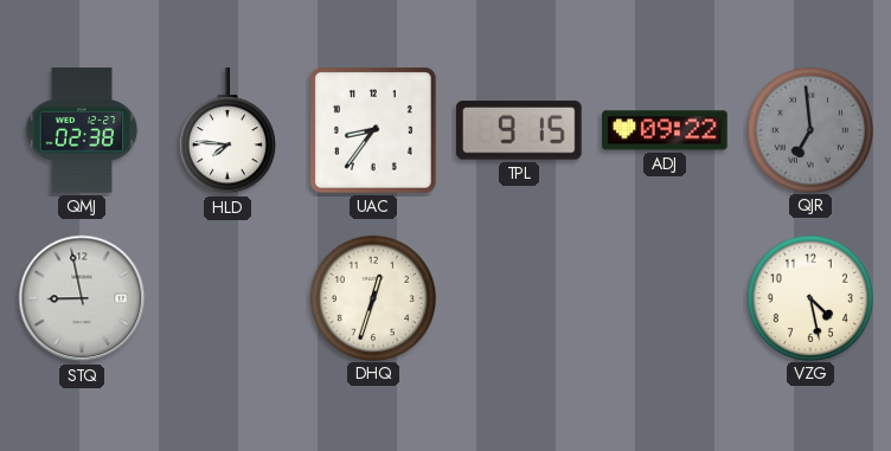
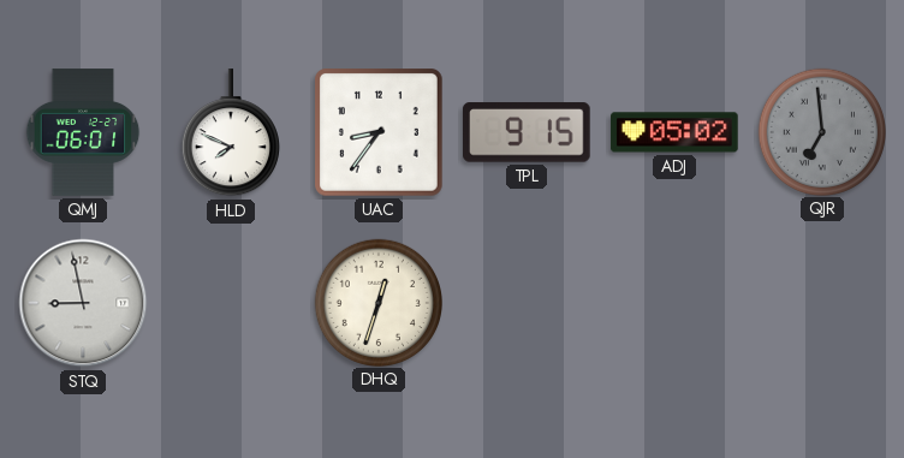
QMJ: 02:38 -> 06:01
HLD: 7:46 -> 7:49
ADJ: 09:22 -> 05:02
VZG: 4:28 -> none
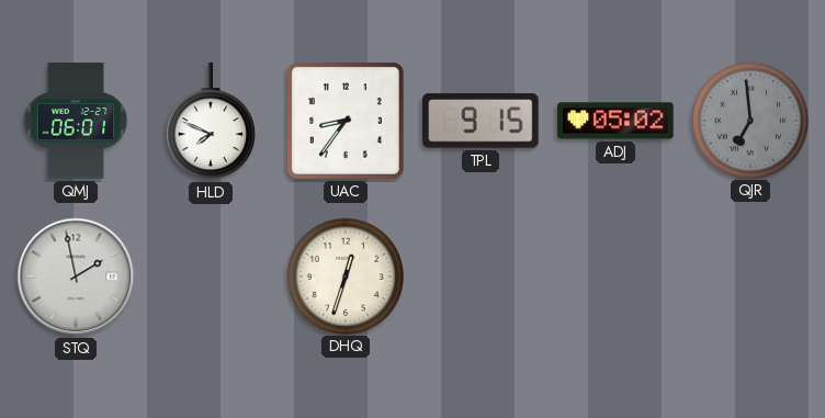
STQ: 8:58 -> 1:58
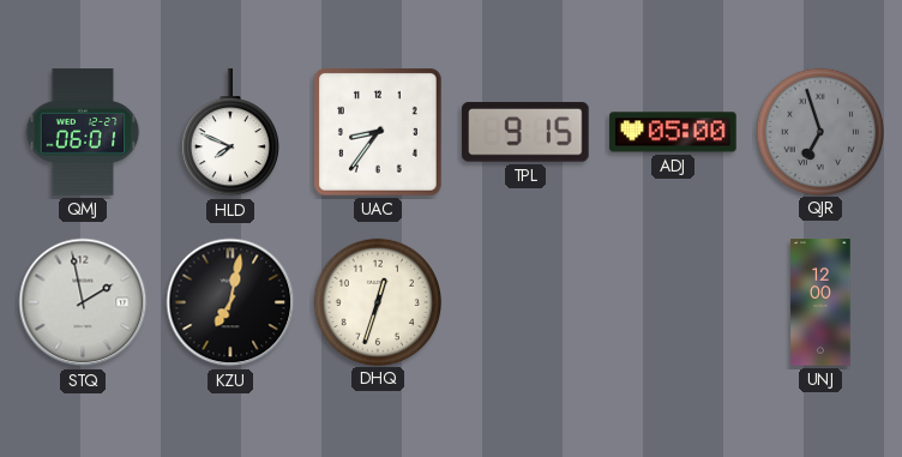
ADJ: 05:02 -> 05:00
QJR: 6:59 -> 6:57
KZU: none -> 7:02
UNJ: none -> 12:00
